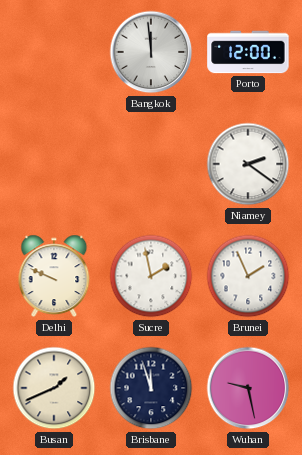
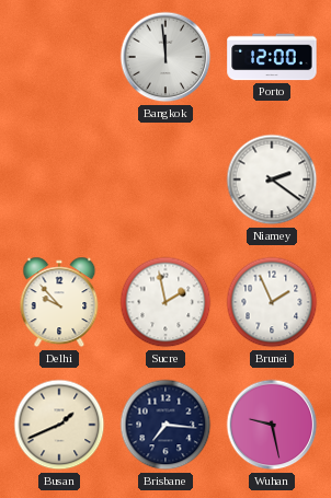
Delhi: 9:49 -> 9:53
Brisbane: 11:57 -> 7:16
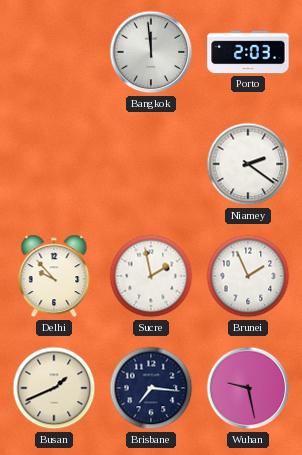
Porto: 12:00 -> 2:03
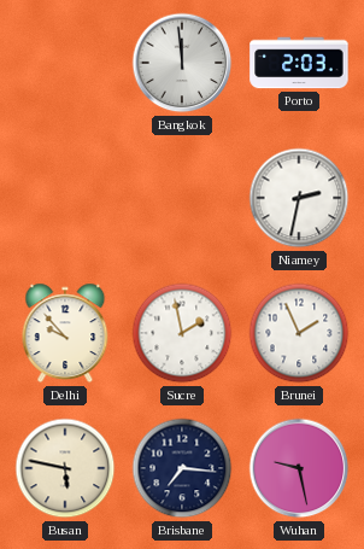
Niamey: 2:21 -> 2:32
Busan: 1:41 -> 5:47
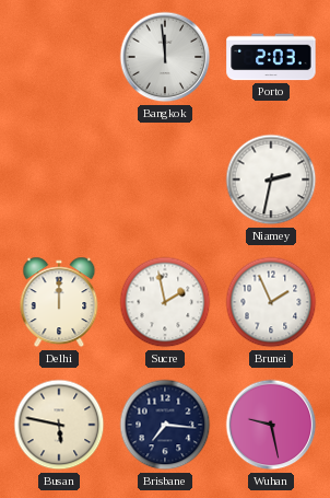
Delhi: 9:53 -> 12:00
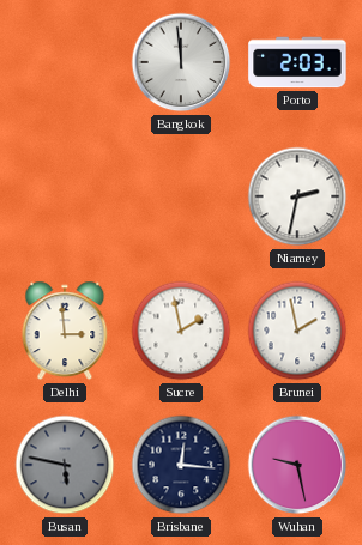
Delhi: 12:00 -> 2:59
Brunei: 1:56 -> 1:58
Busan dial: cream -> grey
Brisbane: 7:16 -> 12:16
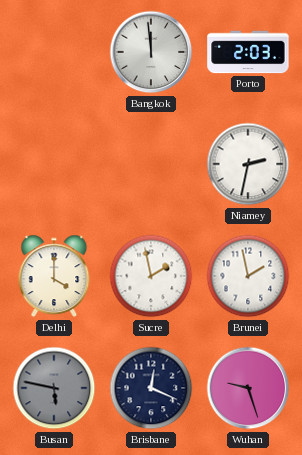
Delhi: 2:59 -> 4:00
Brisbane: 12:16 -> 12:19
Wuhan: 9:28 -> 9:27
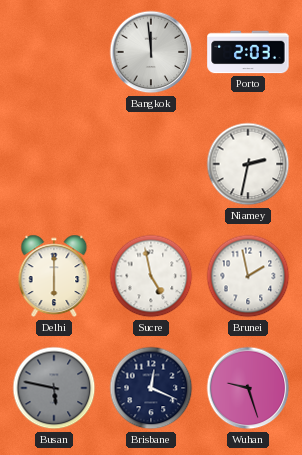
Delhi: 4:00 -> 6:00
Sucre: 1:58 -> 4:58
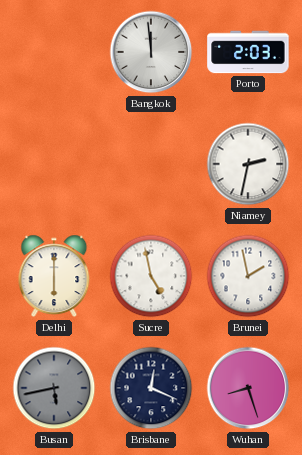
Busan: 5:47 -> 5:43
Wuhan: 9:27 -> 8:27
